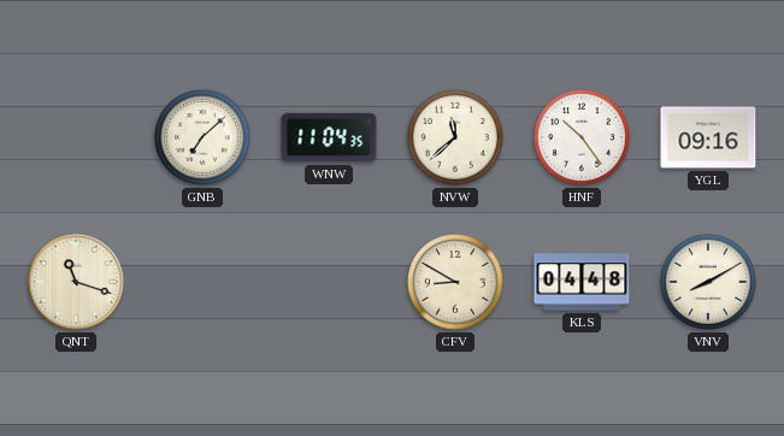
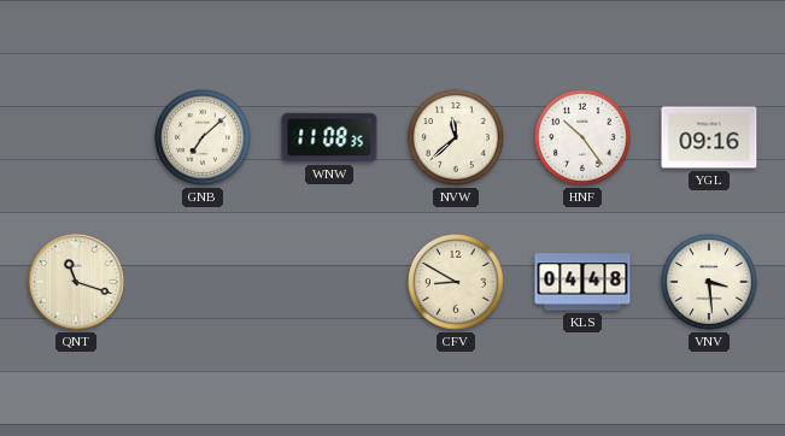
WNW: 11:04 -> 11:08
VNV: 8:10 -> 3:29
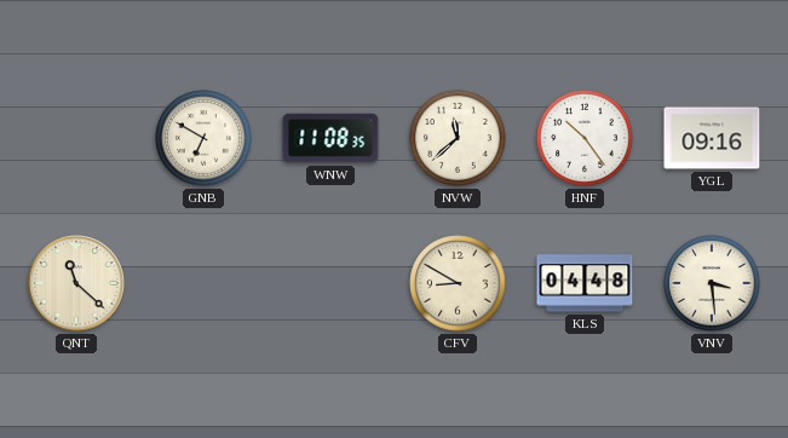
GNB: 7:08 -> 6:50
QNT: 11:18 -> 11:22
